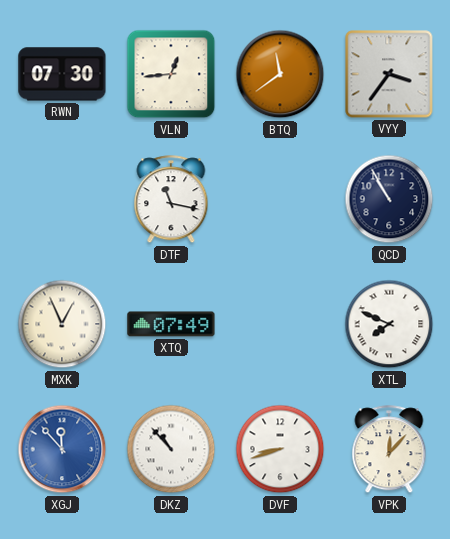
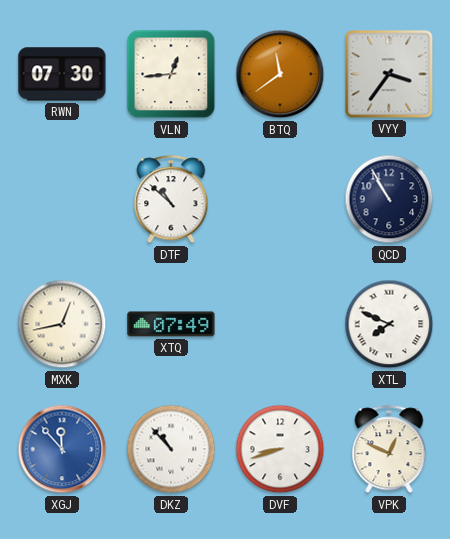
DTF: 11:17 -> 10:52
MXK: 12:56 -> 12:43
VPK: 12:07 -> 12:49
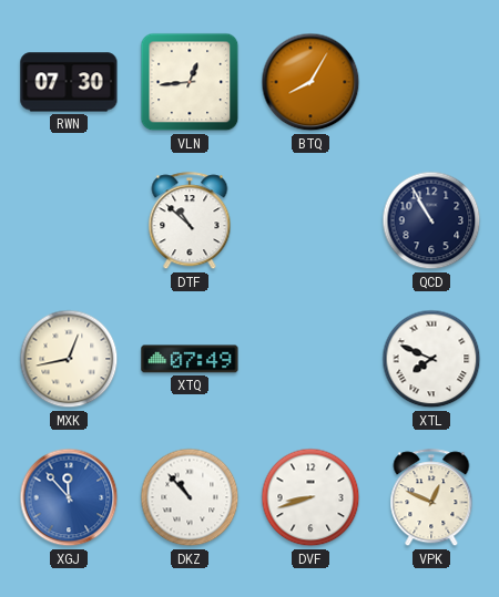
BTQ: 11:39 -> 8:05
VYY: 3:36 -> none
